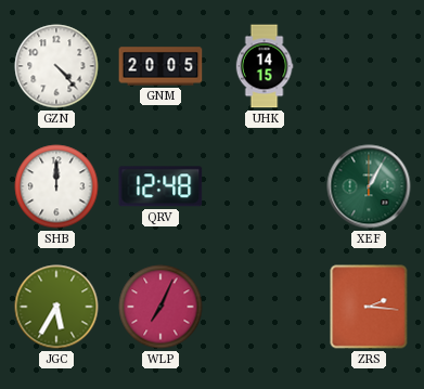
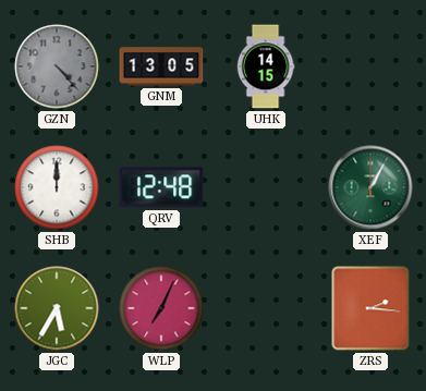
GZN dial: white -> grey
GNM: 20:05 -> 13:05
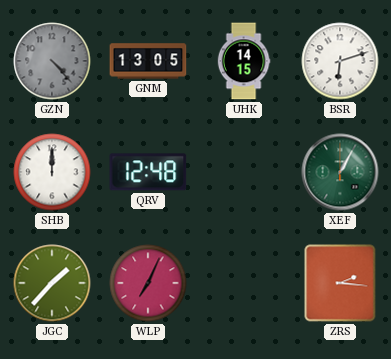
BSR: none -> 6:12
JGC: 5:35 -> 1:37
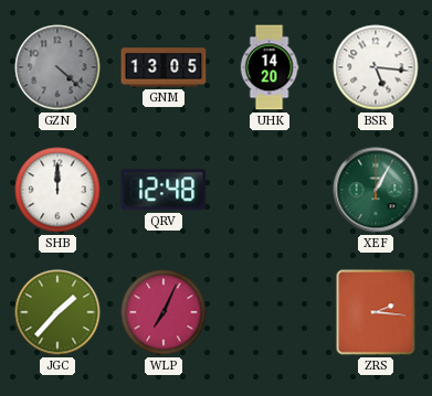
GZN: 4:23 -> 4:22
UHK: 14:15 -> 14:20
BSR: 6:12 -> 5:16
